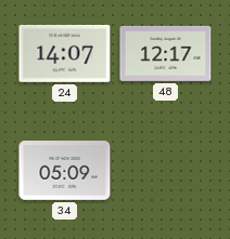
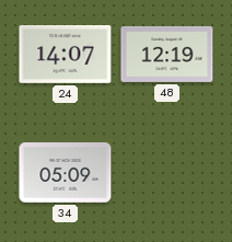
48: 12:17 -> 12:19
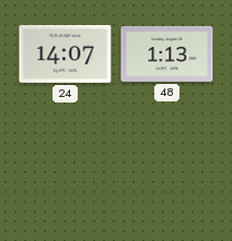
48: 12:19 -> 1:13
34: 05:09 -> none
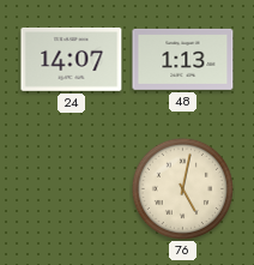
76: none -> 5:02
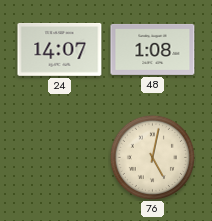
48: 1:13 -> 1:08
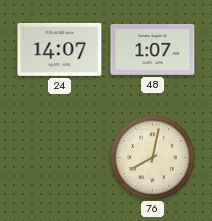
48: 1:08 -> 1:07
76: 5:02 -> 8:02
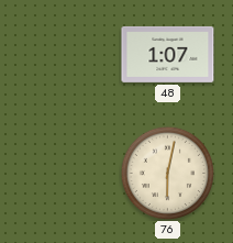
24: 14:07 -> none
76: 8:02 -> 6:02
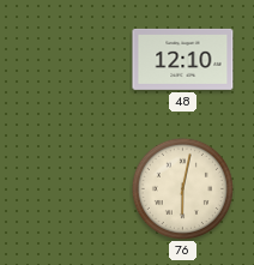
48: 1:07 -> 12:10
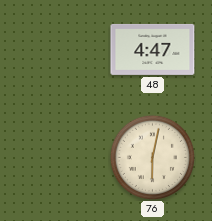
48: 12:10 -> 4:47
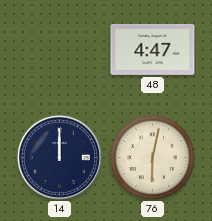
14: none -> 12:00
